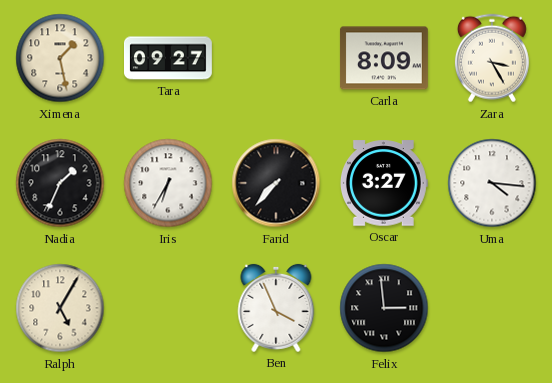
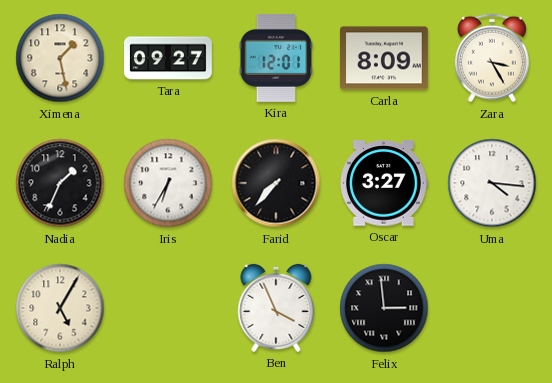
Kira: none -> 12:01
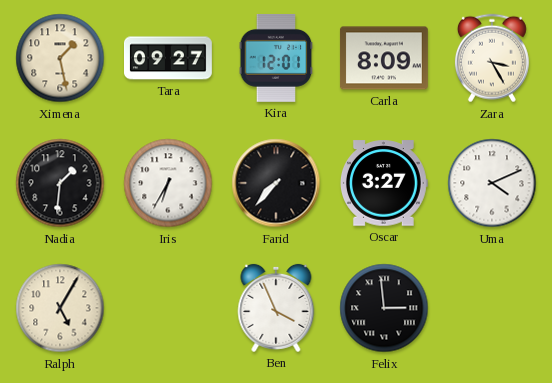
Nadia: 1:34 -> 1:31
Uma: 4:16 -> 4:11
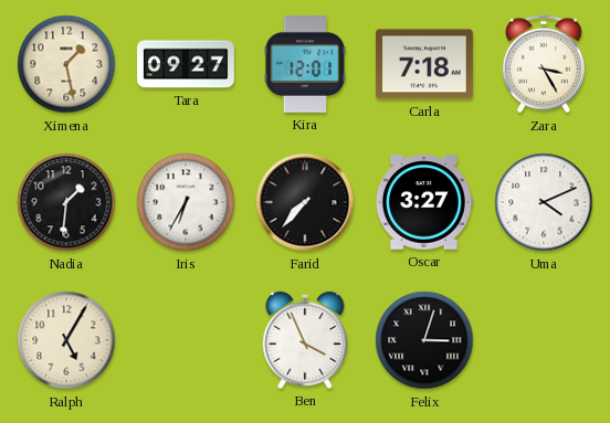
Carla: 8:09 -> 7:18
Felix: 2:59 -> 3:03
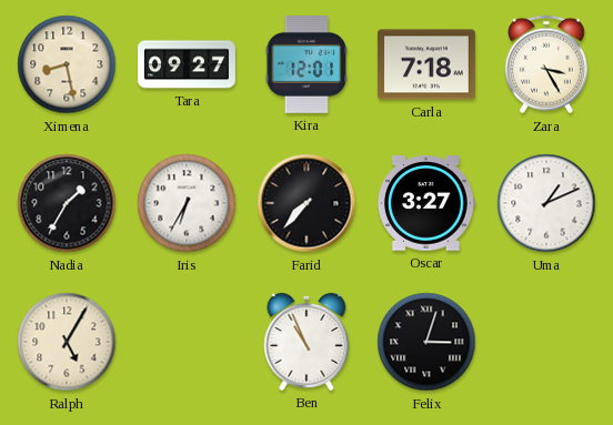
Ximena: 1:28 -> 8:28
Nadia: 1:31 -> 1:35
Uma: 4:11 -> 1:11
Ben: 3:56 -> 10:56
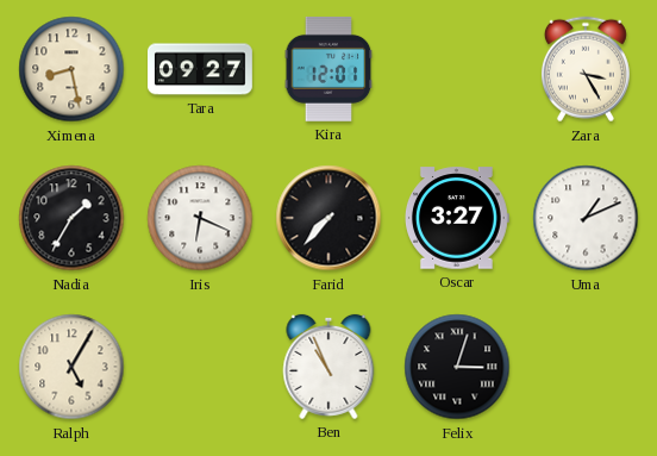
Carla: 7:18 -> none
Iris: 6:35 -> 6:19
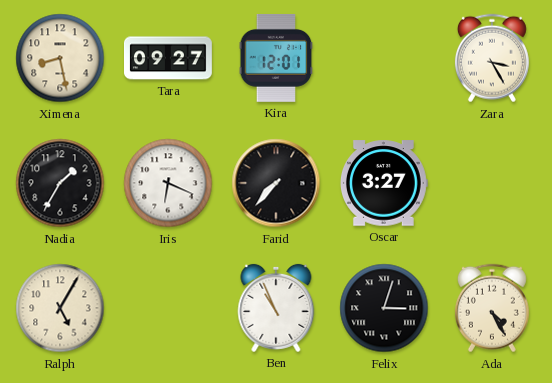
Uma: 1:11 -> none
Ada: none -> 4:25
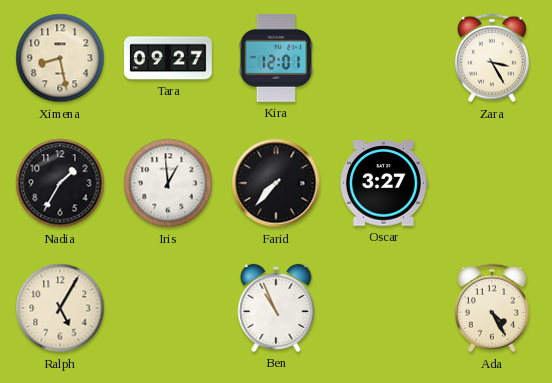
Iris: 6:19 -> 12:59
Felix: 3:03 -> none
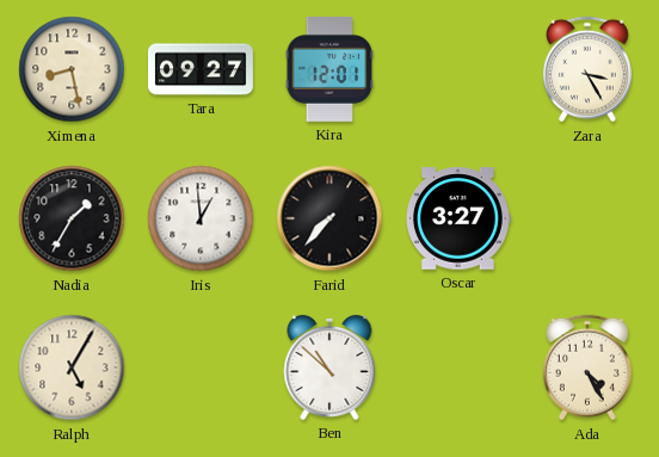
Ben: 10:56 -> 10:52
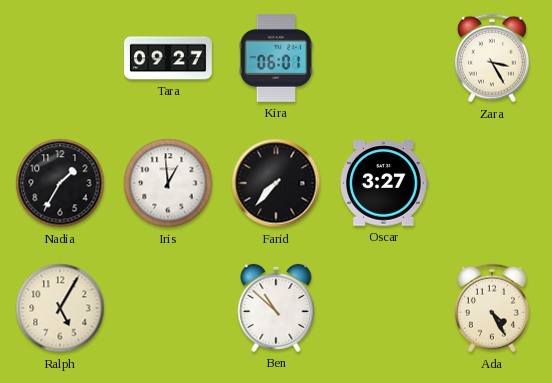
Ximena: 8:28 -> none
Kira: 12:01 -> 06:01
